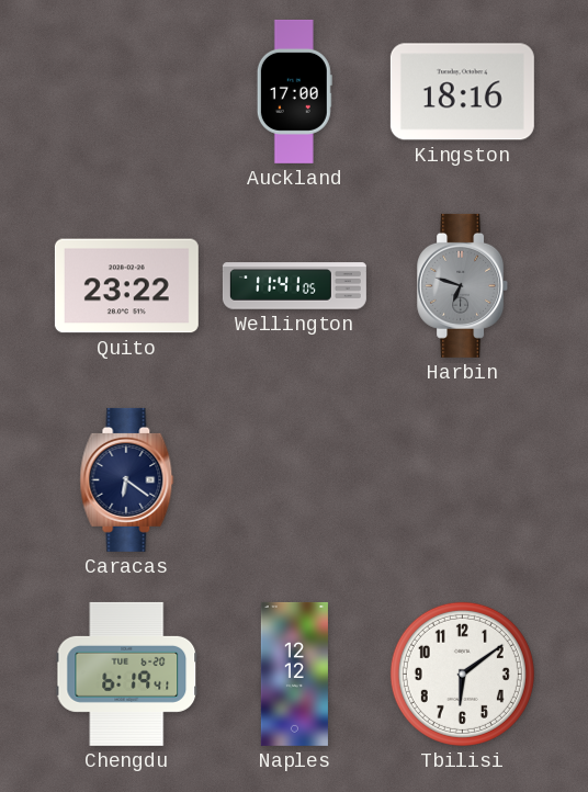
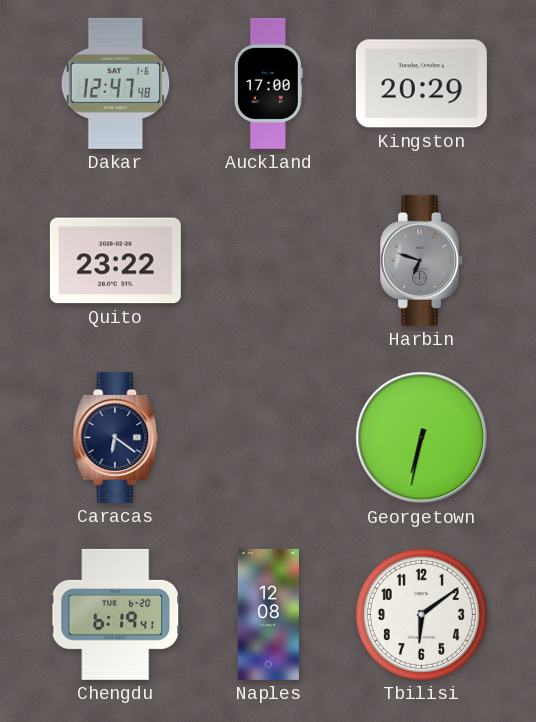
Dakar: none -> 12:47
Kingston: 18:16 -> 20:29
Wellington: 11:41 -> none
Georgetown: none -> 6:32
Naples: 12:12 -> 12:08
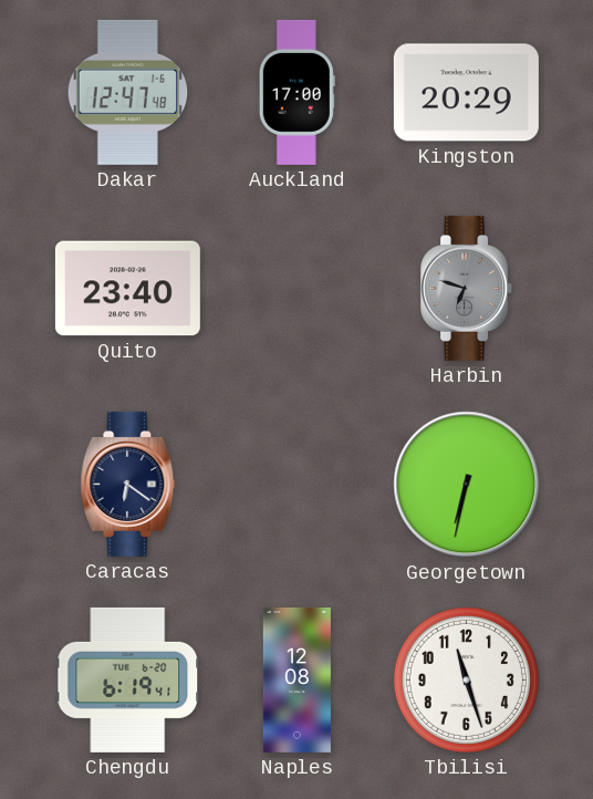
Quito: 23:22 -> 23:40
Tbilisi: 6:09 -> 11:27
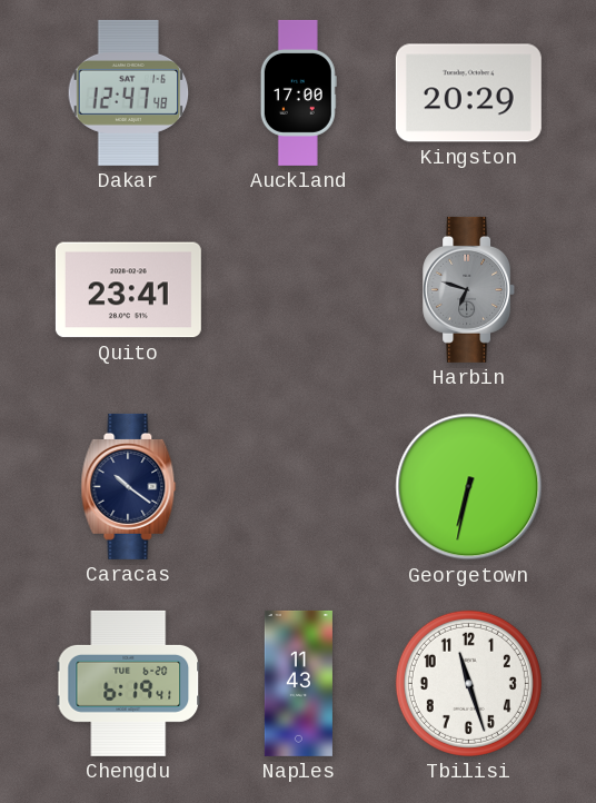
Quito: 23:40 -> 23:41
Caracas: 6:21 -> 10:21
Naples: 12:08 -> 11:43
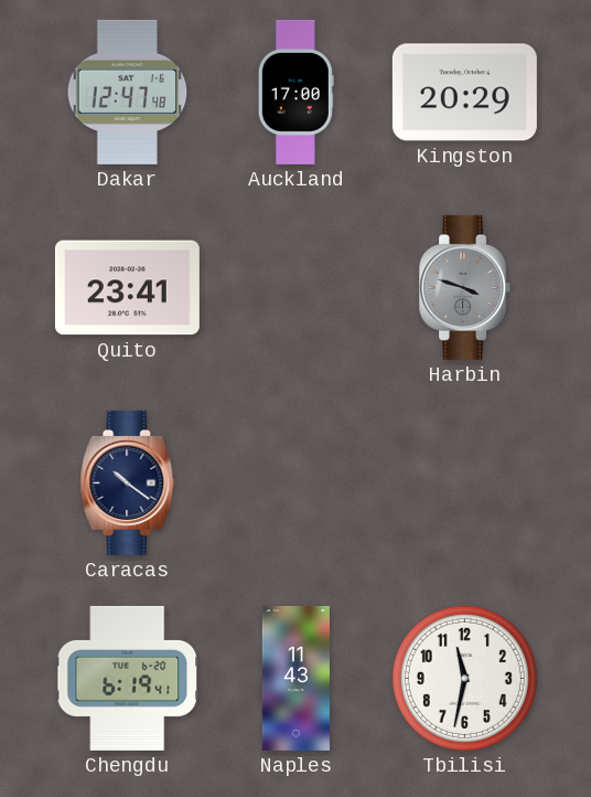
Harbin: 6:48 -> 3:48
Georgetown: 6:32 -> none
Tbilisi: 11:27 -> 11:32
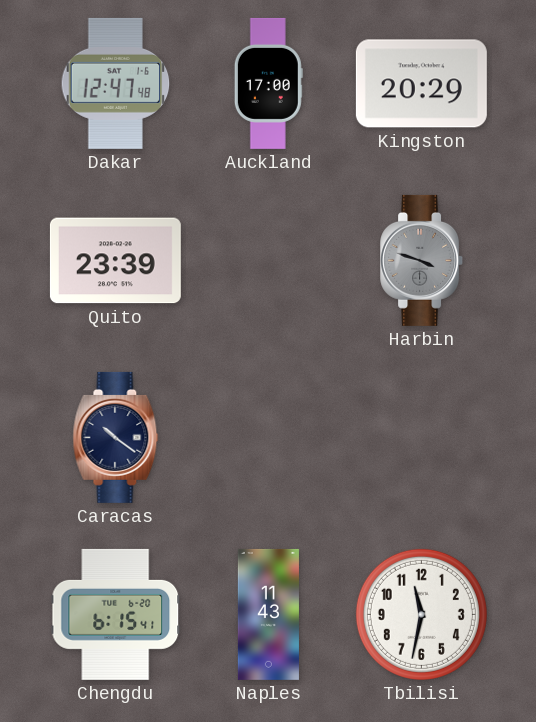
Quito: 23:41 -> 23:39
Chengdu: 6:19 -> 6:15
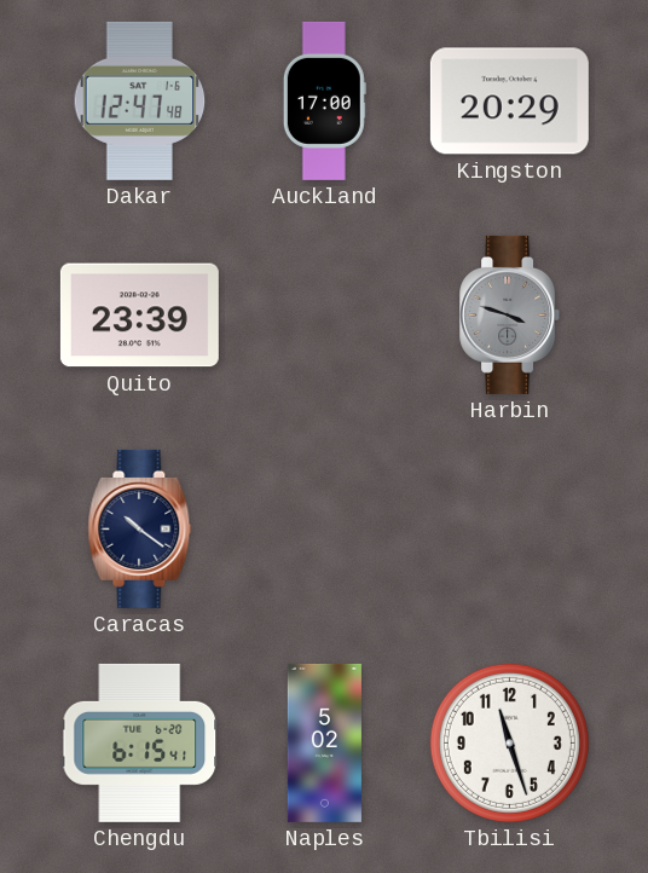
Naples: 11:43 -> 5:02
Tbilisi: 11:32 -> 11:27
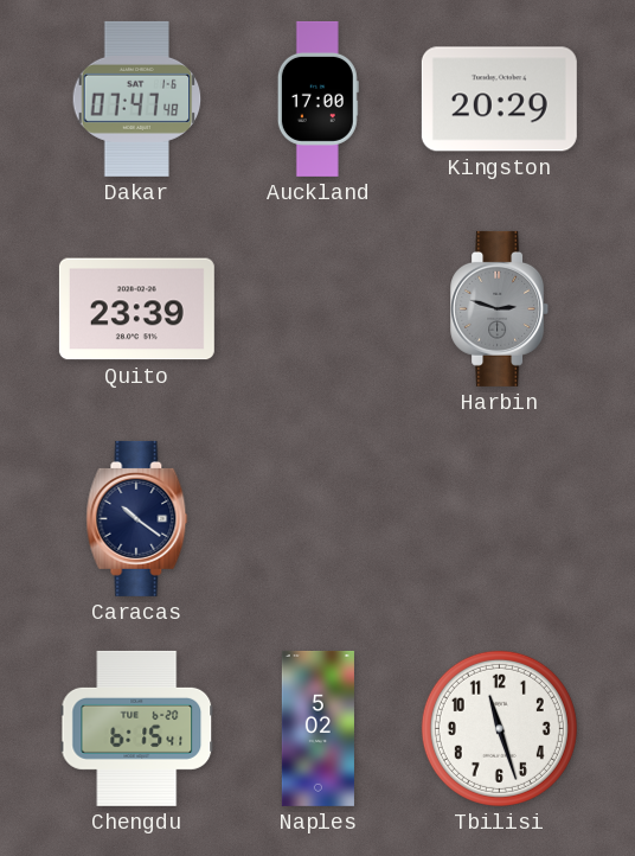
Dakar: 12:47 -> 07:47
Harbin: 3:48 -> 2:48
